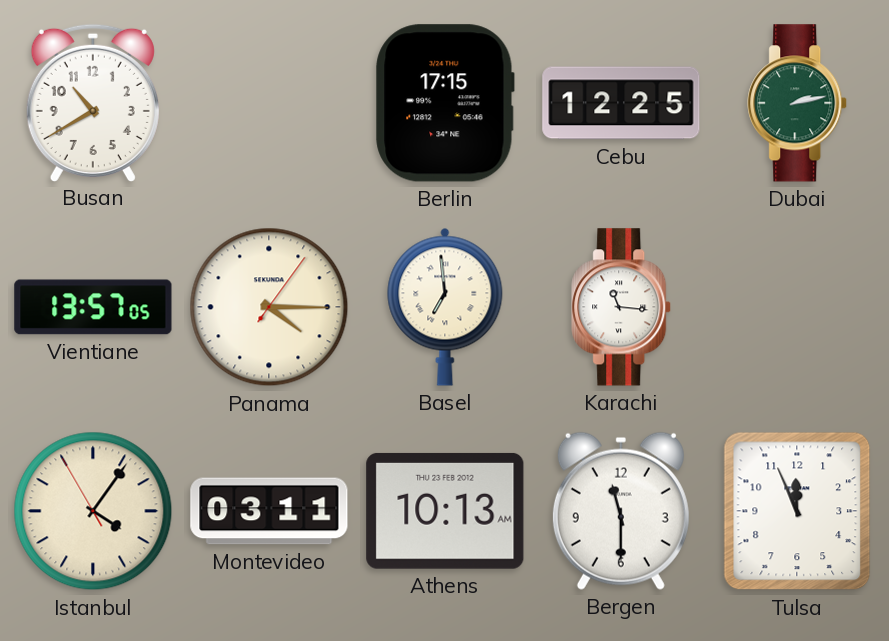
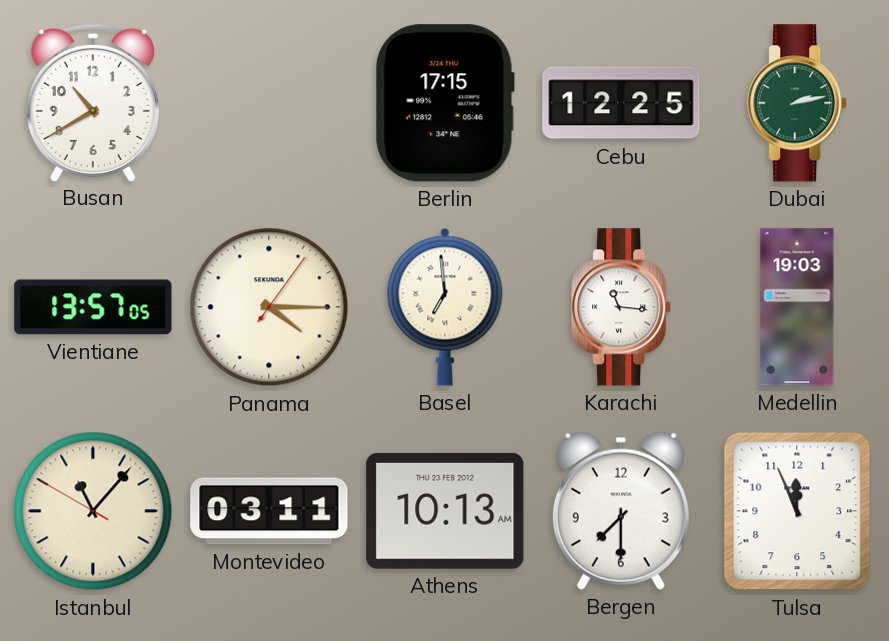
Medellin: none -> 19:03
Istanbul: 4:05 -> 11:06
Bergen: 11:30 -> 7:30
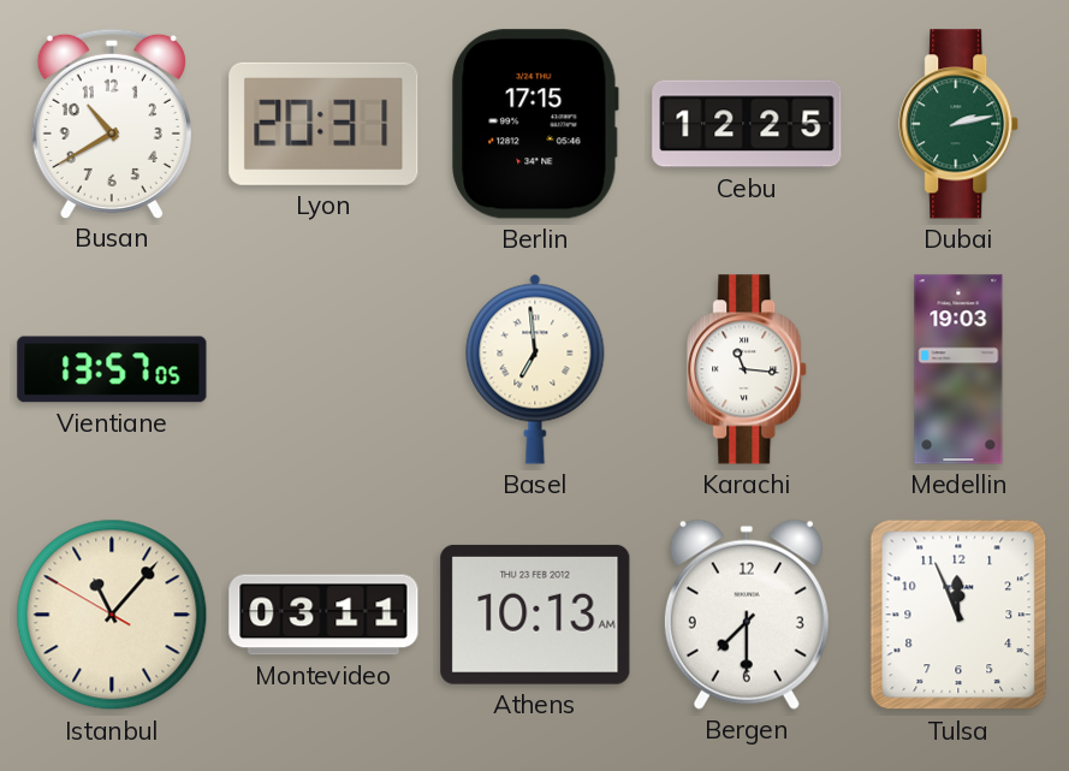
Lyon: none -> 20:31
Panama: 4:15 -> none
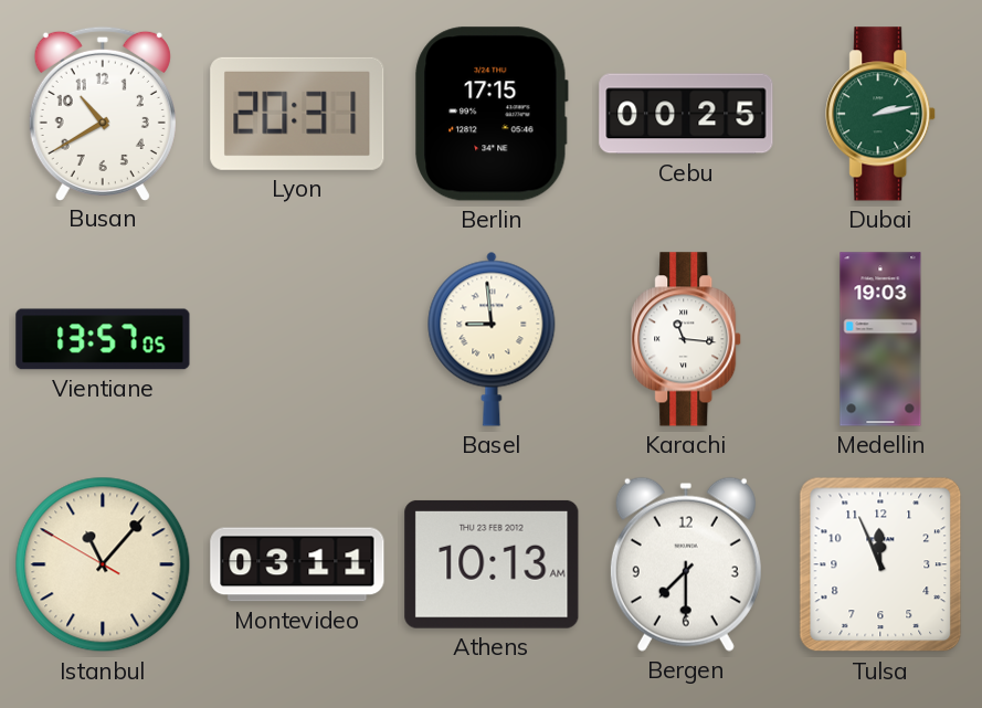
Cebu: 12:25 -> 00:25
Basel: 6:59 -> 8:59
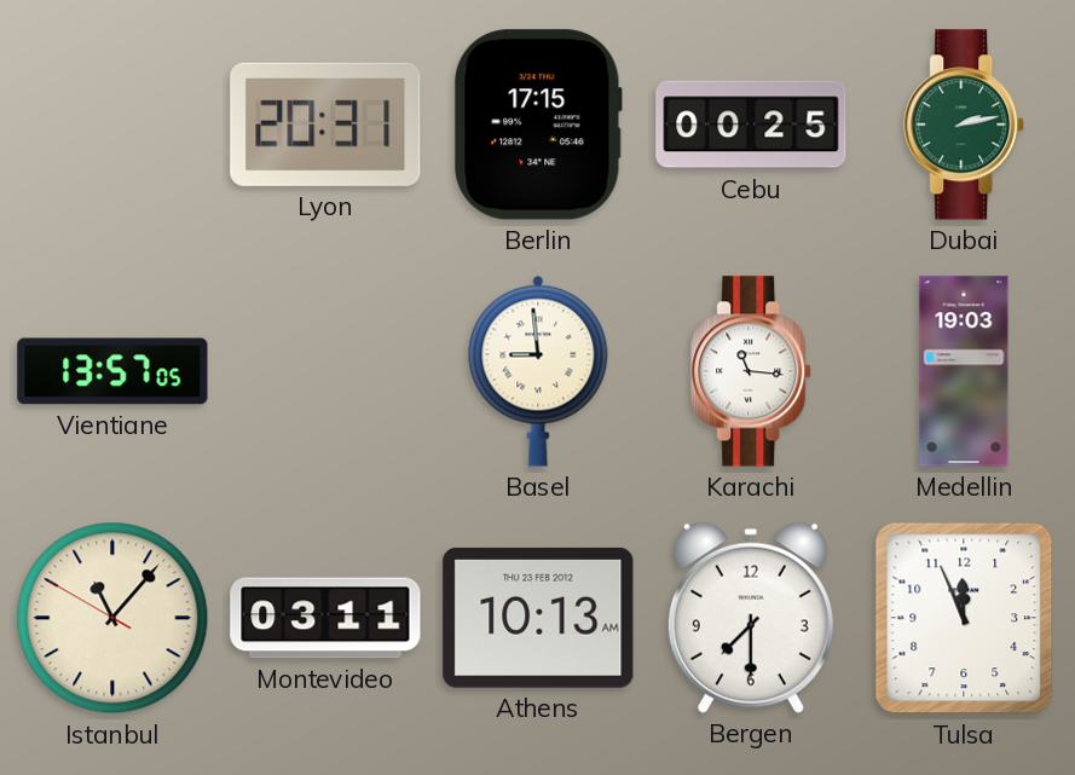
Busan: 10:40 -> none
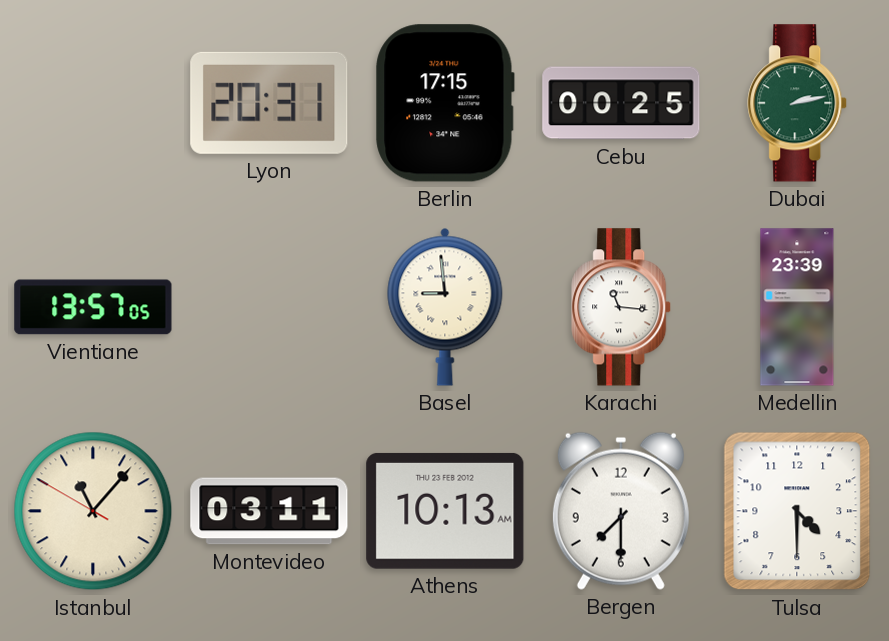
Medellin: 19:03 -> 23:39
Tulsa: 11:56 -> 4:30
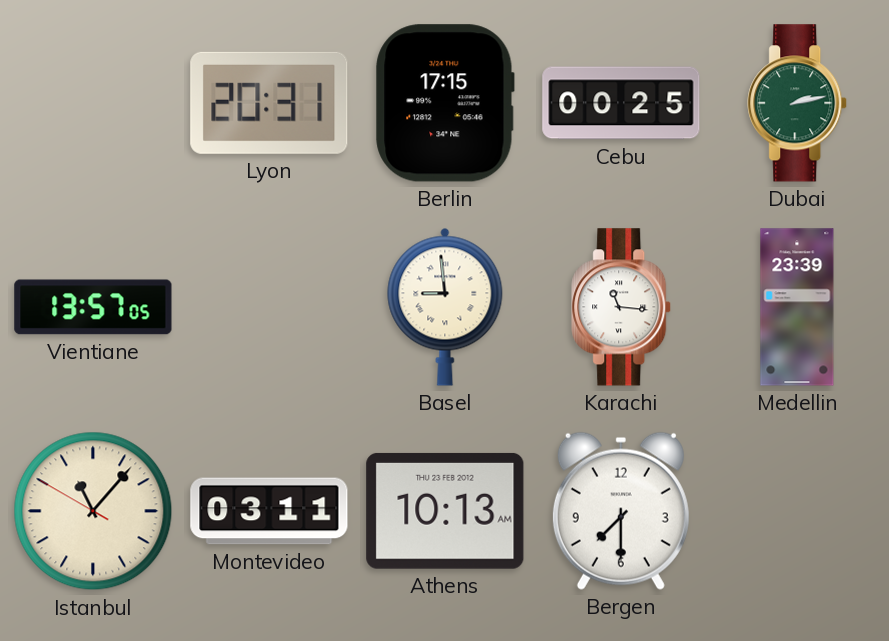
Tulsa: 4:30 -> none
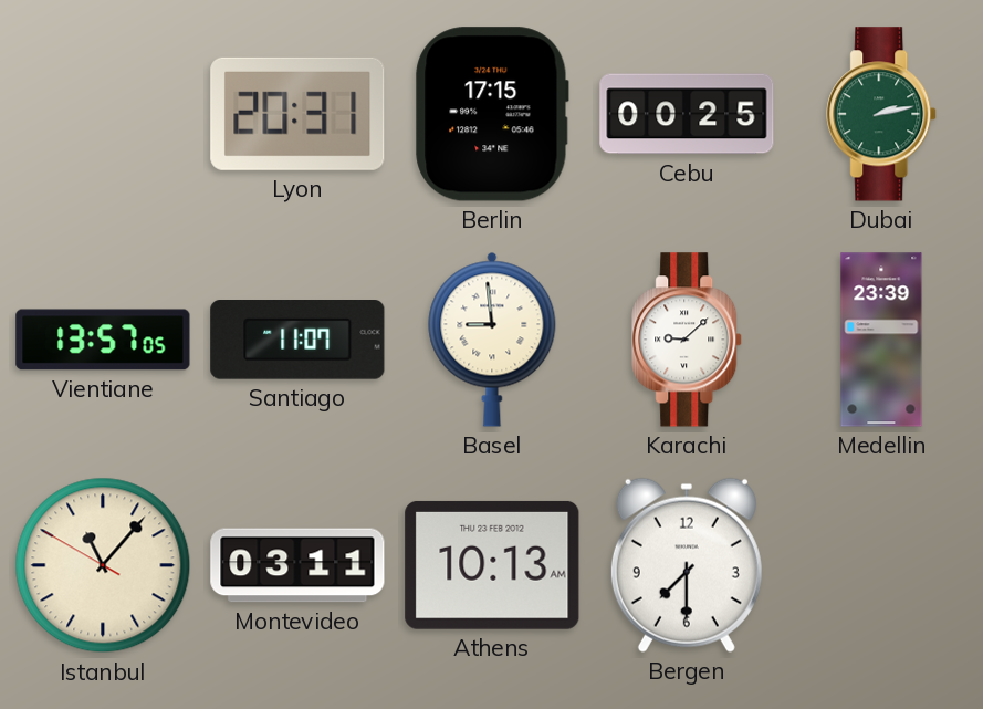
Santiago: none -> 11:07
Karachi: 11:16 -> 9:08
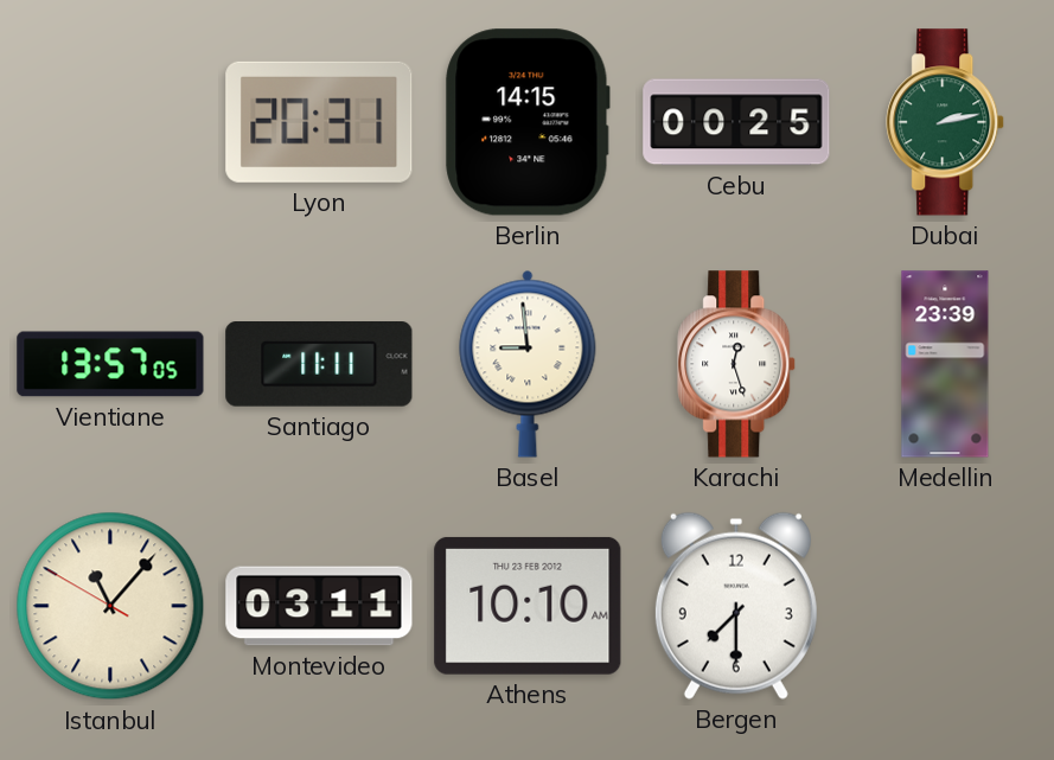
Berlin: 17:15 -> 14:15
Santiago: 11:07 -> 11:11
Karachi: 9:08 -> 12:27
Athens: 10:13 -> 10:10
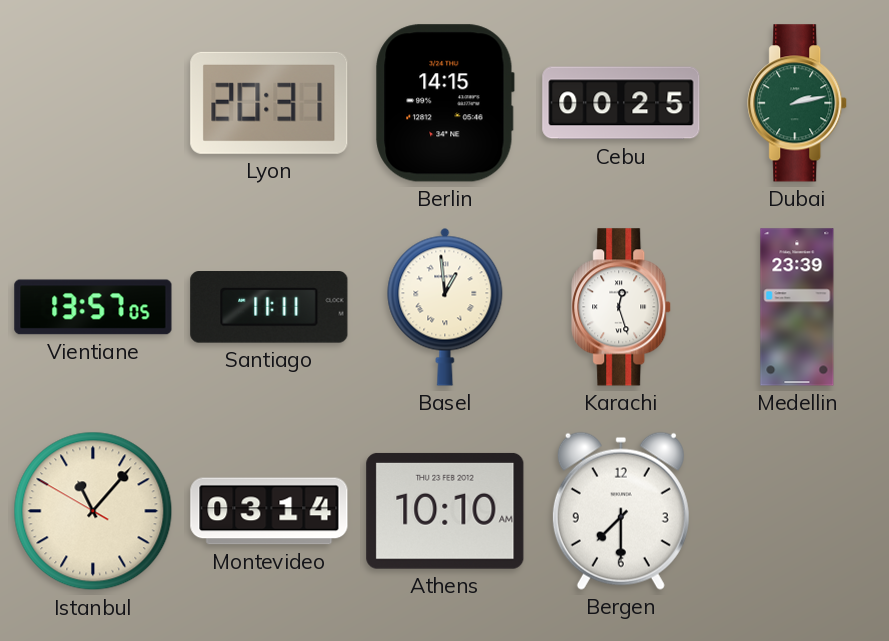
Basel: 8:59 -> 12:59
Montevideo: 03:11 -> 03:14
